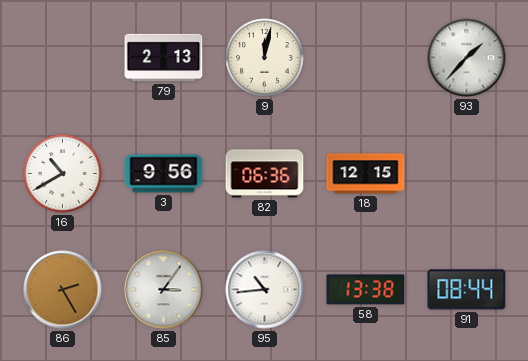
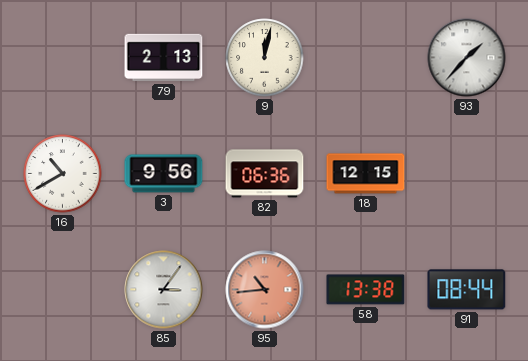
86: 2:25 -> none
95 dial: white -> salmon
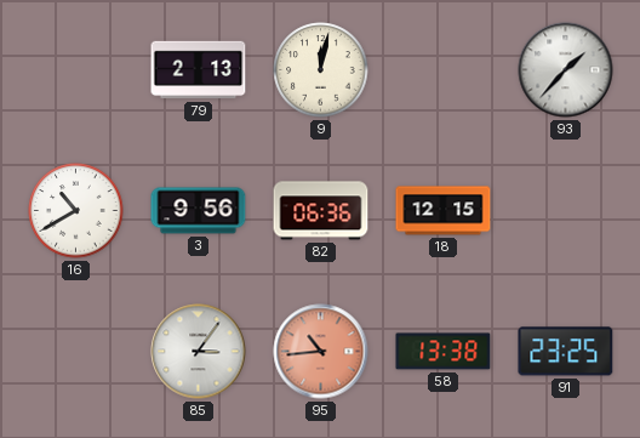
91: 08:44 -> 23:25
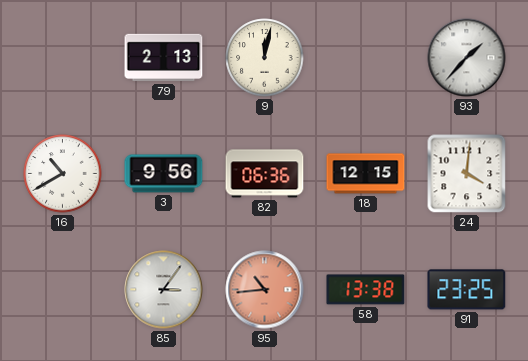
24: none -> 4:01
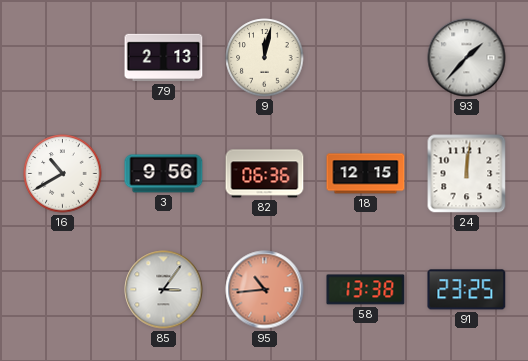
24: 4:01 -> 12:01
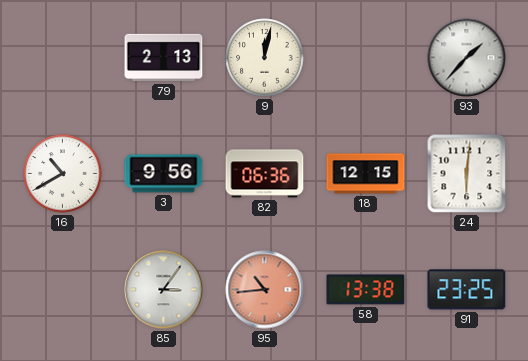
24: 12:01 -> 6:01
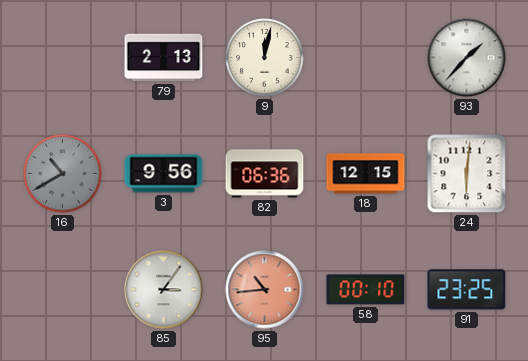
16 dial: white -> grey
58: 13:38 -> 00:10
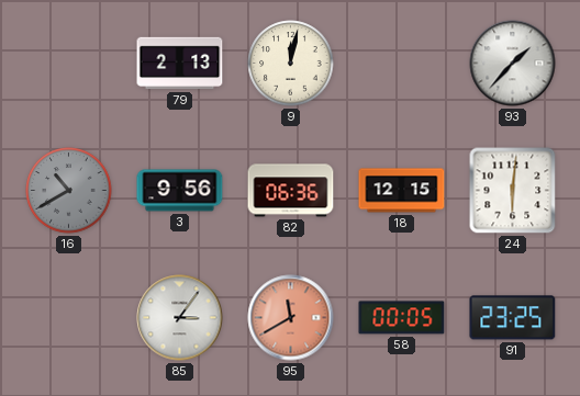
95: 10:44 -> 11:40
58: 00:10 -> 00:05
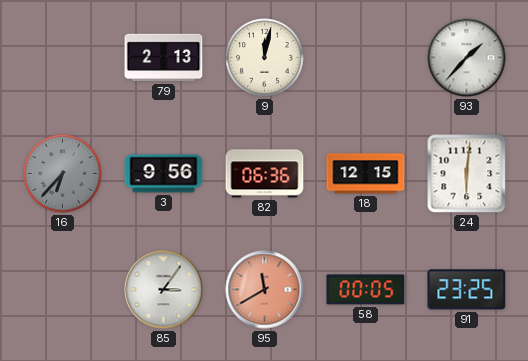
16: 10:40 -> 6:37
